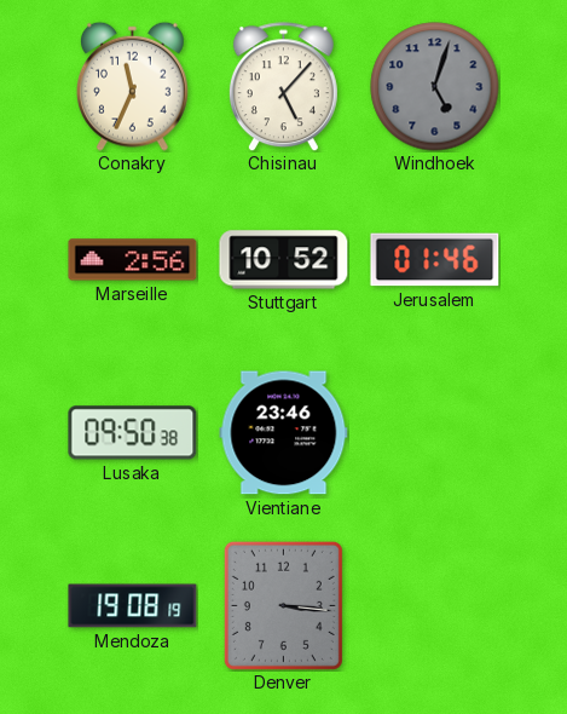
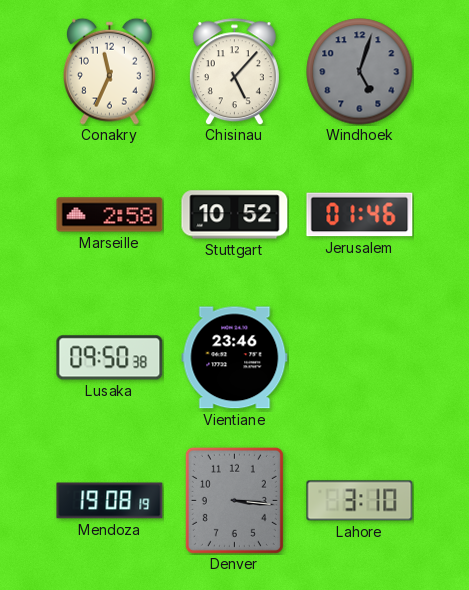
Marseille: 2:56 -> 2:58
Lahore: none -> 3:10
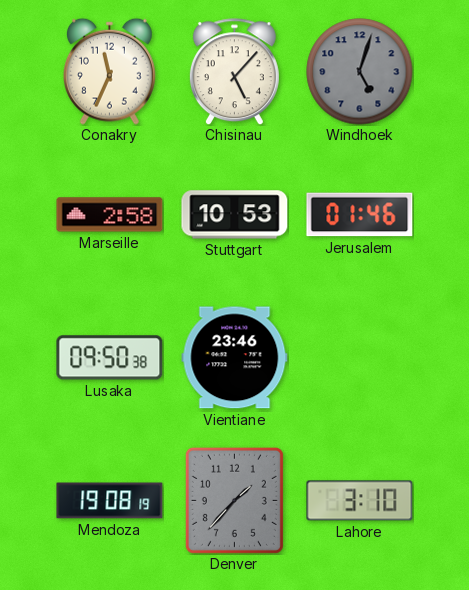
Stuttgart: 10:52 -> 10:53
Denver: 3:16 -> 1:37
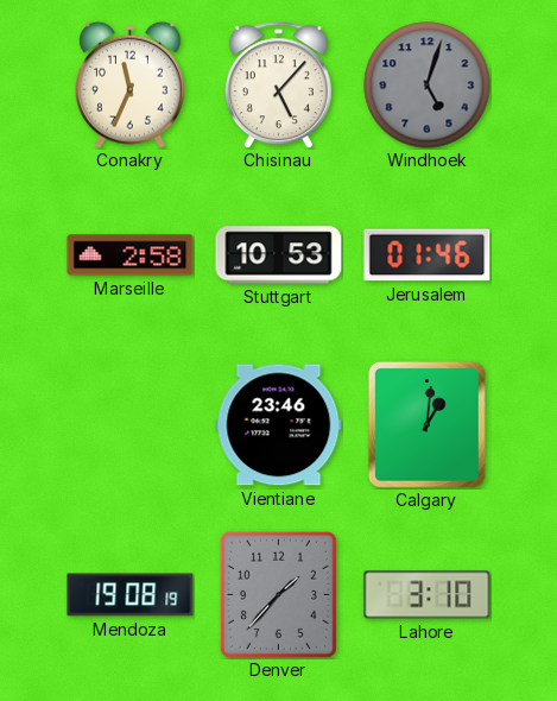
Lusaka: 09:50 -> none
Calgary: none -> 1:01
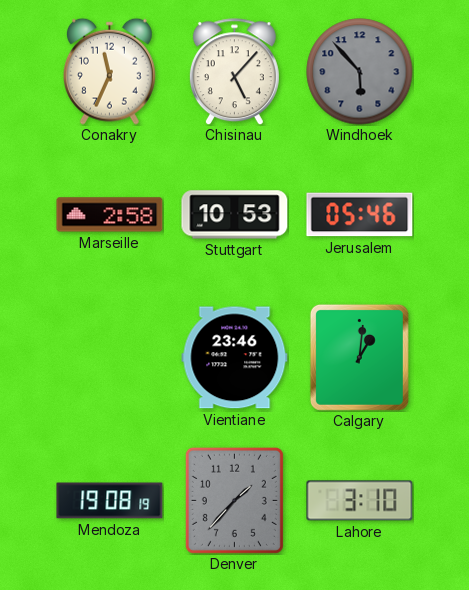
Windhoek: 5:03 -> 5:53
Jerusalem: 01:46 -> 05:46
